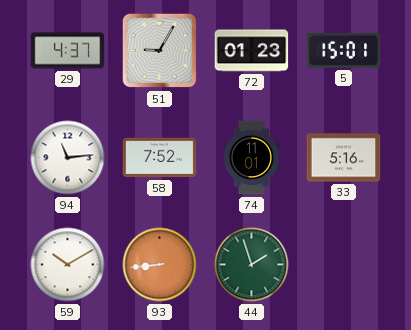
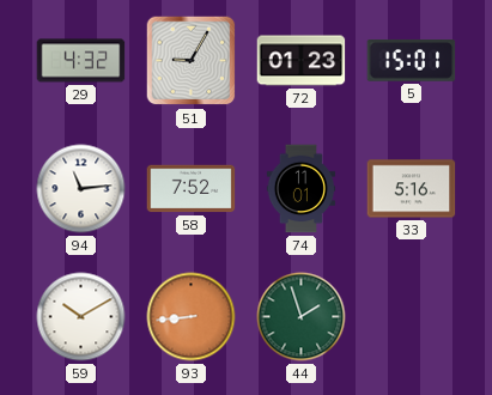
29: 4:37 -> 4:32
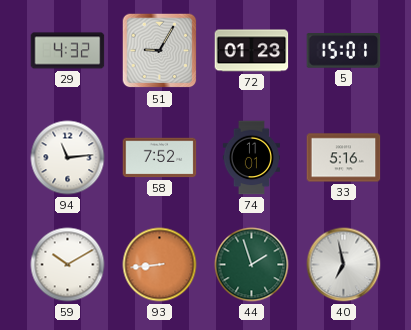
40: none -> 6:58
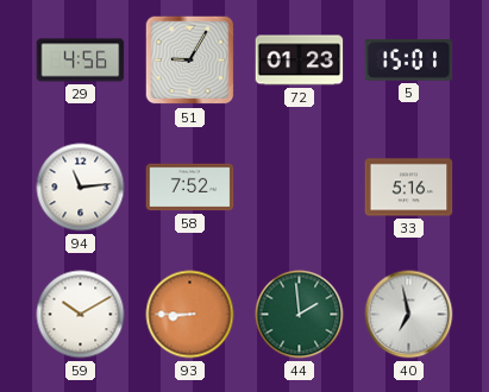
29: 4:32 -> 4:56
74: 11:01 -> none
93: 8:44 -> 8:45
44: 1:57 -> 1:59
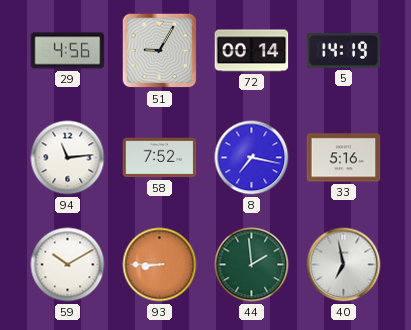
72: 01:23 -> 00:14
5: 15:01 -> 14:19
8: none -> 7:17
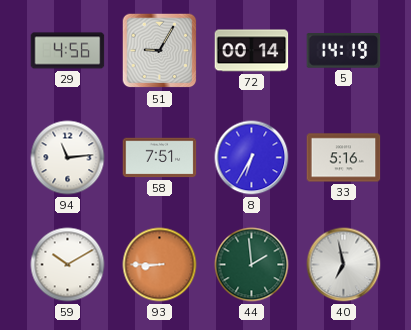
58: 7:52 -> 7:51
8: 7:17 -> 6:35
